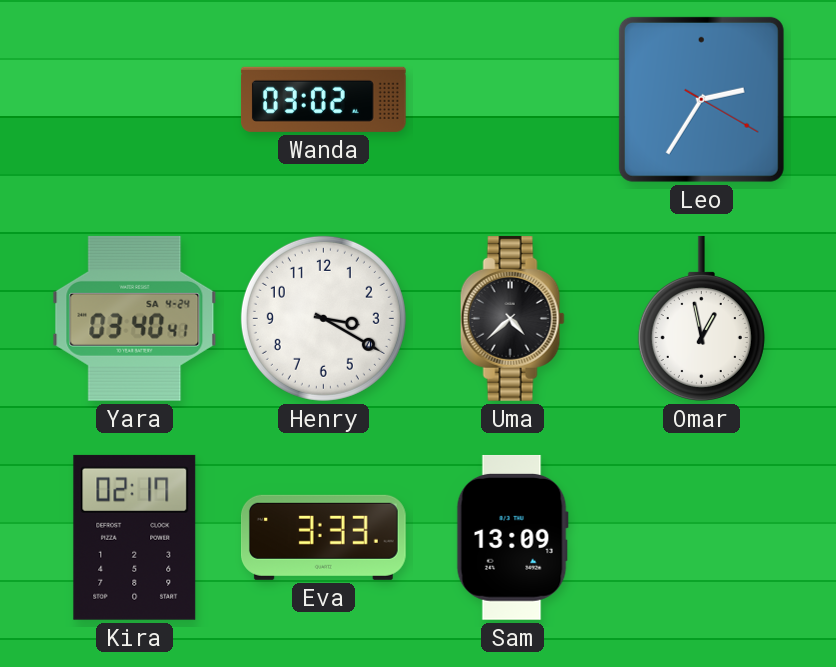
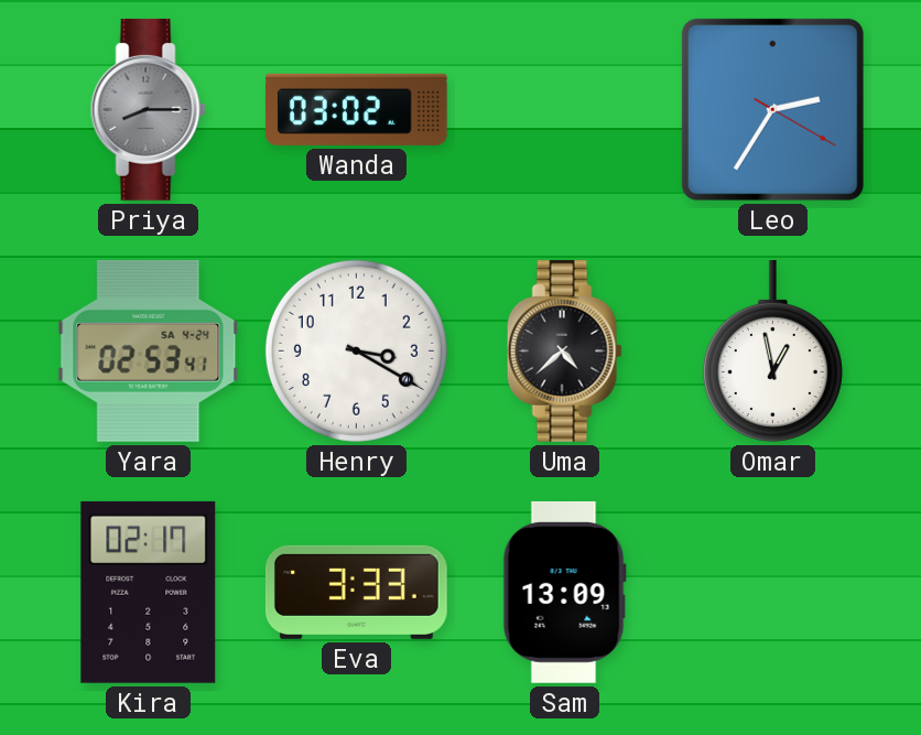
Priya: none -> 8:15
Yara: 03:40 -> 02:53
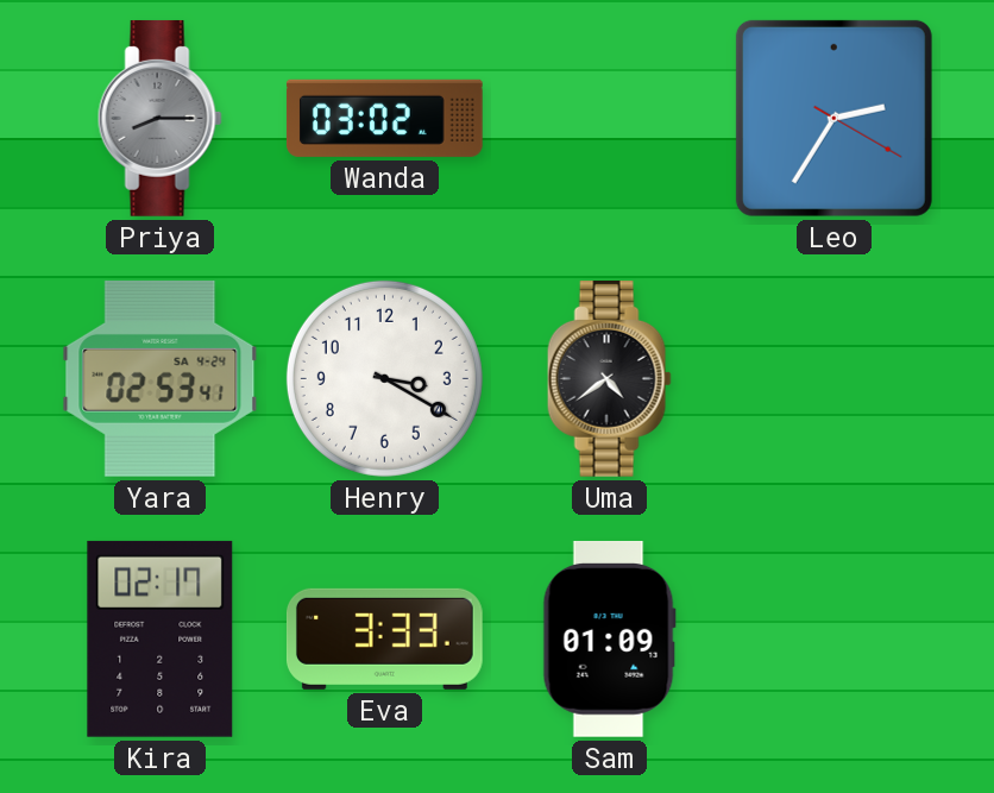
Uma: 4:38 -> 4:39
Omar: 12:58 -> none
Sam: 13:09 -> 01:09
